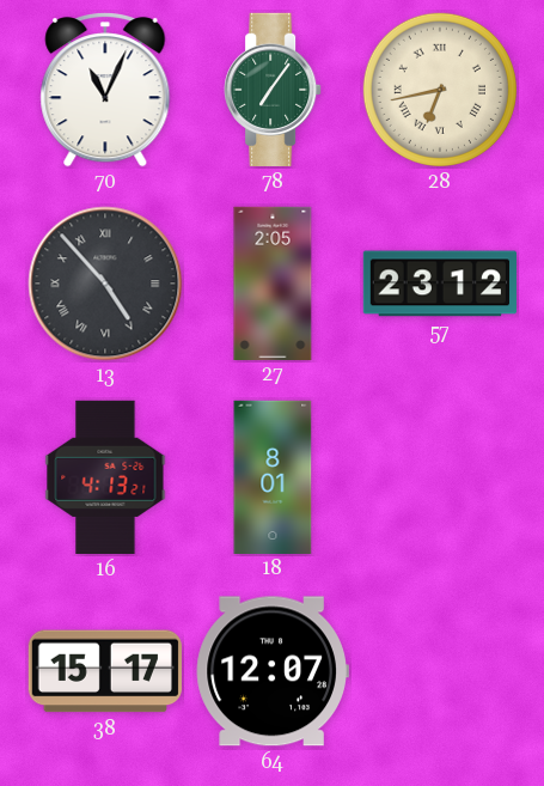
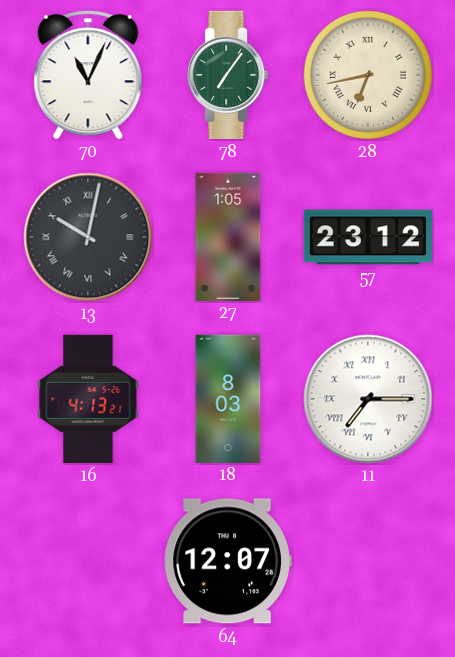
13: 4:53 -> 10:02
27: 2:05 -> 1:05
18: 8:01 -> 8:03
11: none -> 7:15
38: 15:17 -> none
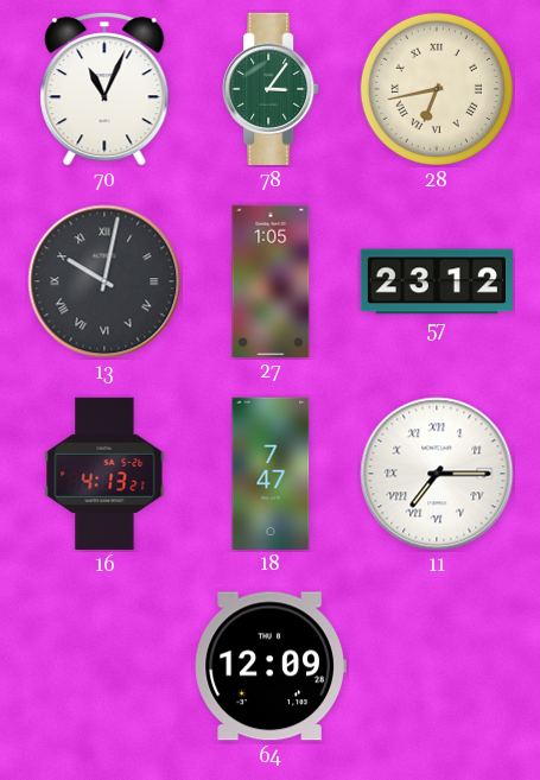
78: 7:06 -> 3:06
18: 8:03 -> 7:47
64: 12:07 -> 12:09
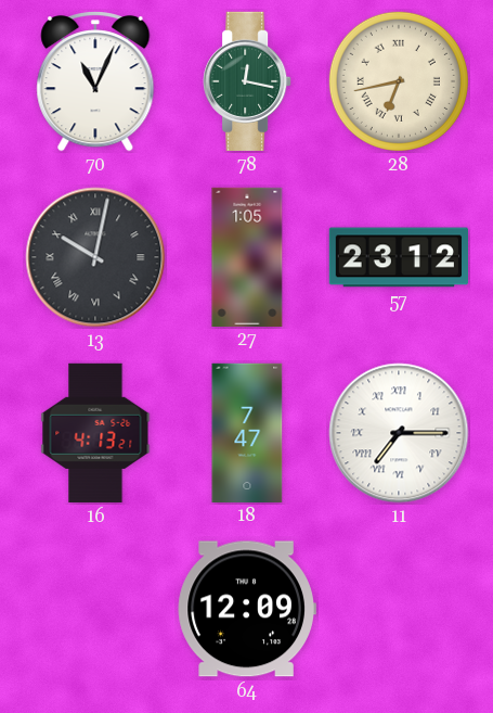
78: 3:06 -> 12:17
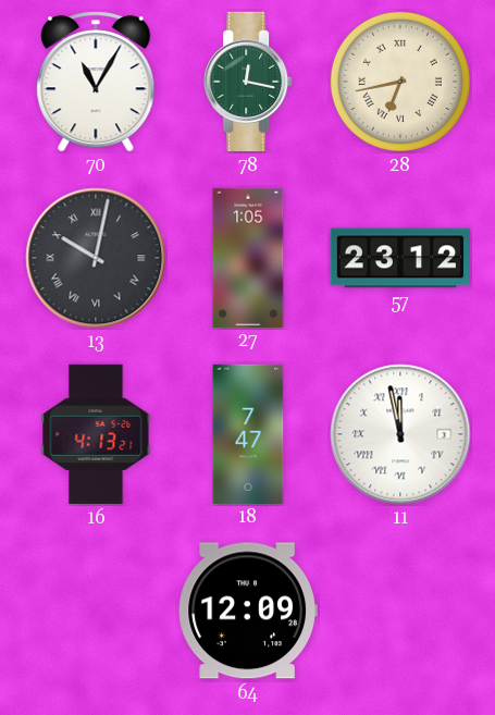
70: 11:04 -> 11:05
11: 7:15 -> 11:58
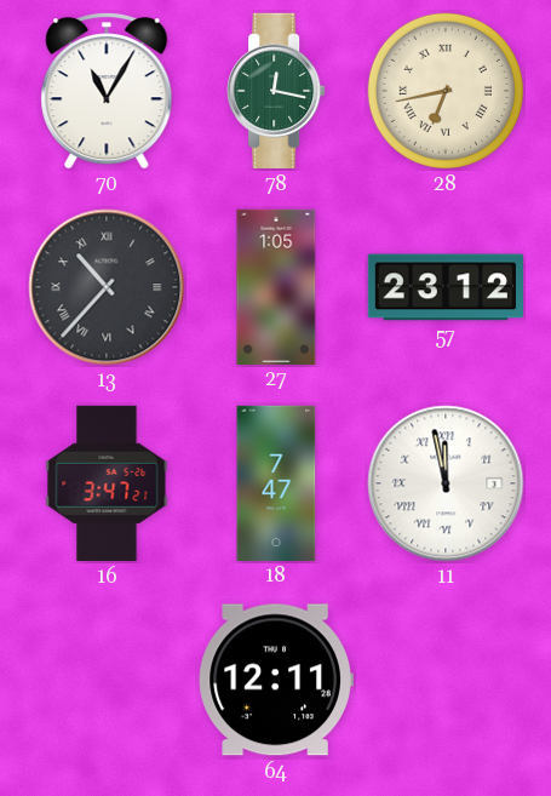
13: 10:02 -> 10:37
16: 4:13 -> 3:47
64: 12:09 -> 12:11
